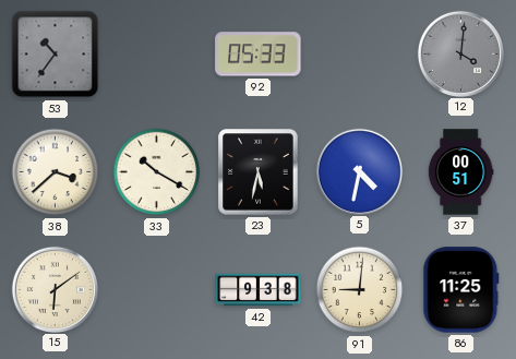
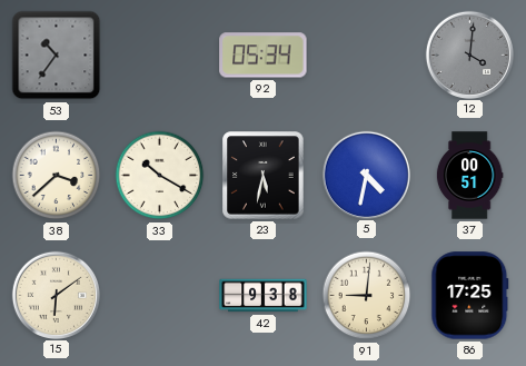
92: 05:33 -> 05:34
86: 11:25 -> 17:25
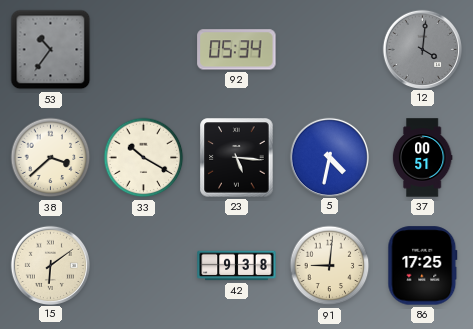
23: 5:32 -> 5:16
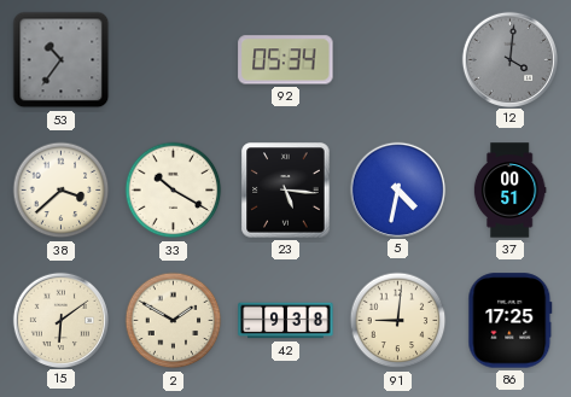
2: none -> 1:50
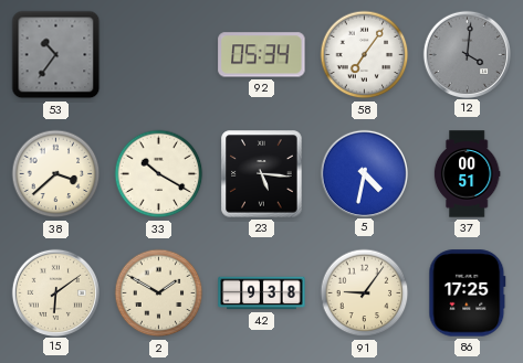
58: none -> 7:06
91: 9:01 -> 9:06
